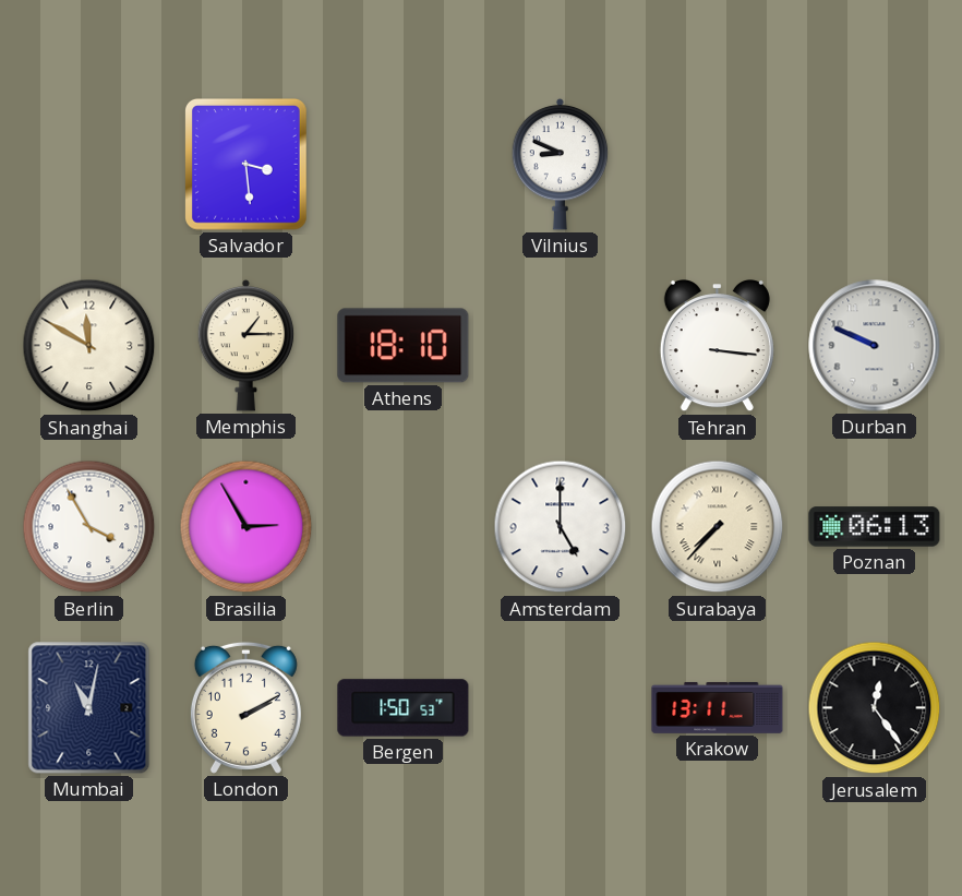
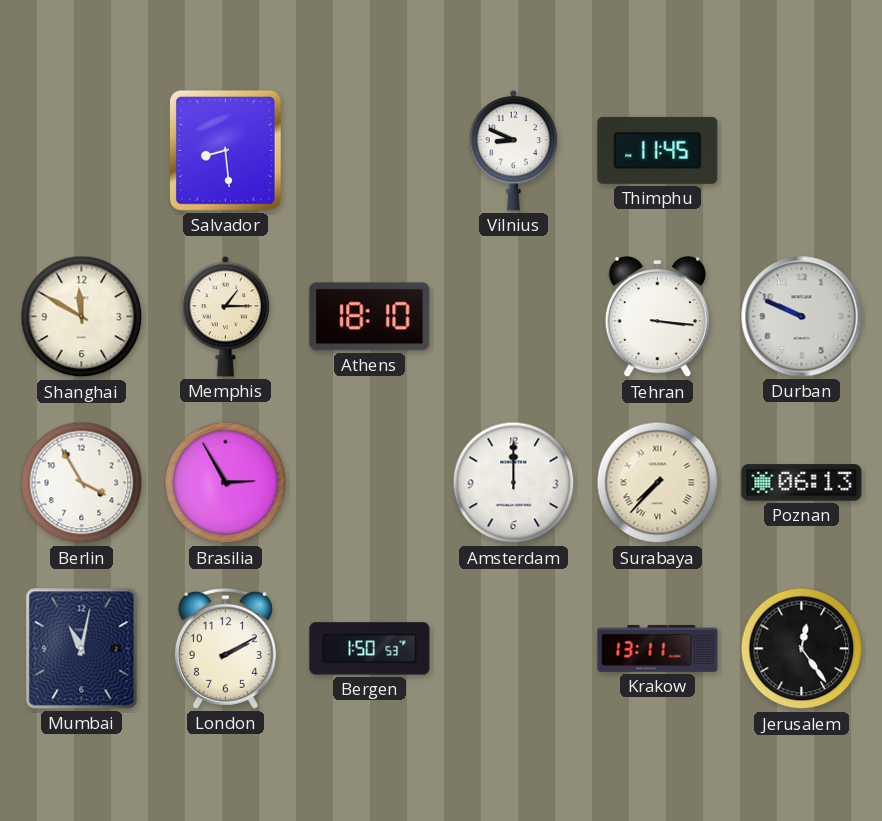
Salvador: 3:29 -> 8:29
Thimphu: none -> 11:45
Amsterdam: 5:00 -> 12:00
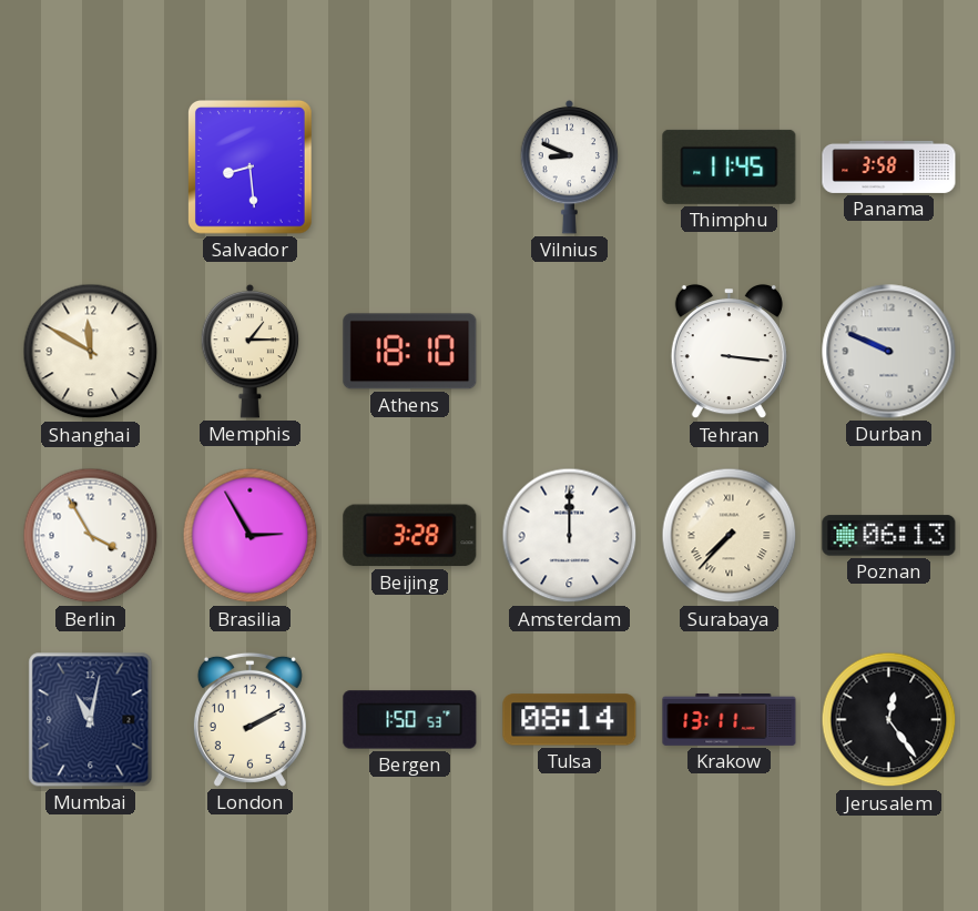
Panama: none -> 3:58
Beijing: none -> 3:28
Tulsa: none -> 08:14
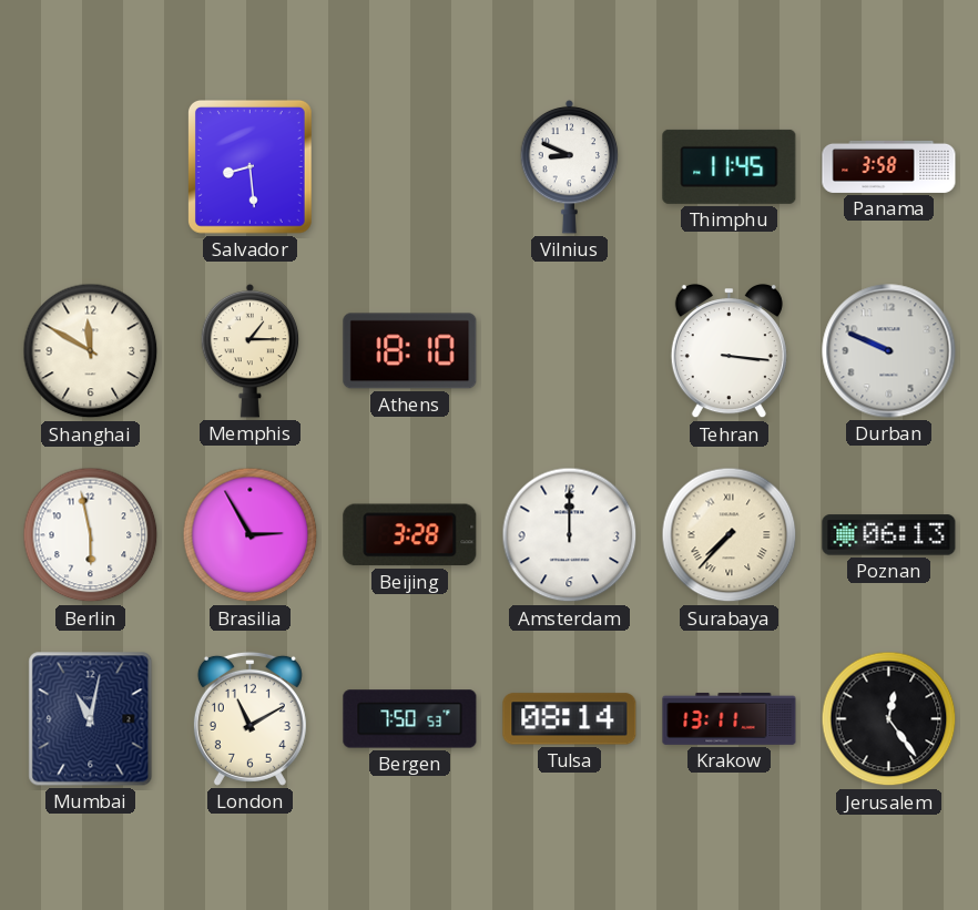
Berlin: 3:55 -> 5:58
London: 2:10 -> 11:10
Bergen: 1:50 -> 7:50
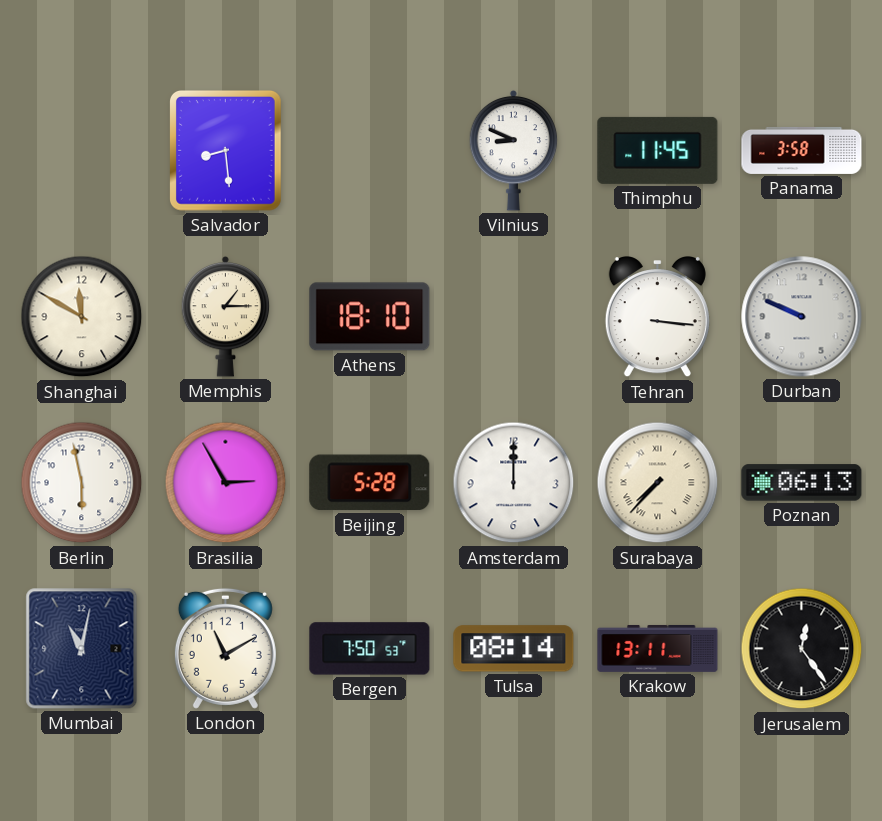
Beijing: 3:28 -> 5:28
